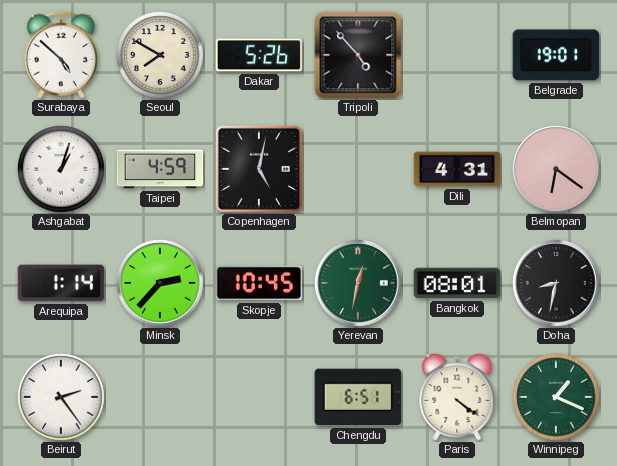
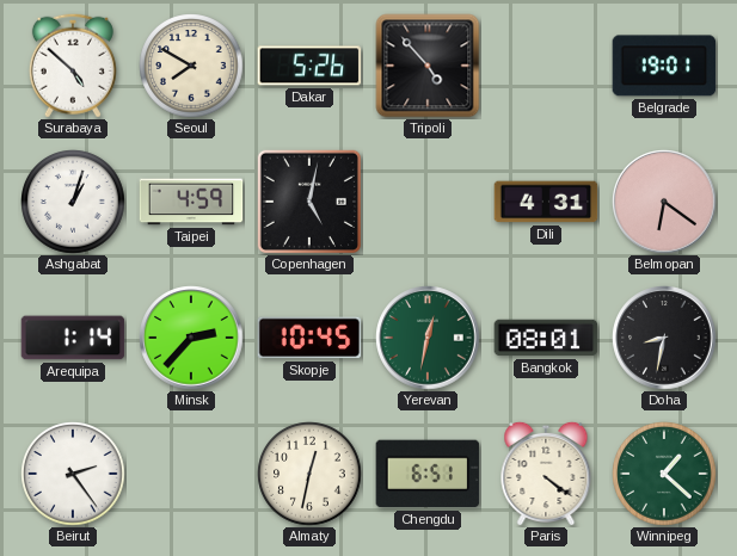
Almaty: none -> 12:32
Winnipeg: 1:19 -> 1:22
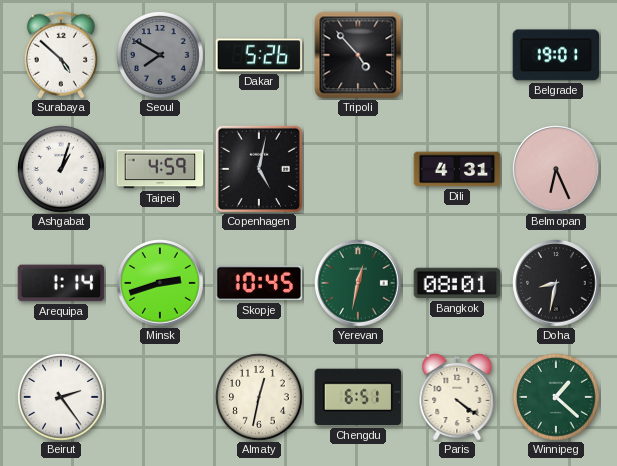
Seoul dial: cream -> grey
Belmopan: 6:21 -> 6:26
Minsk: 2:37 -> 2:42
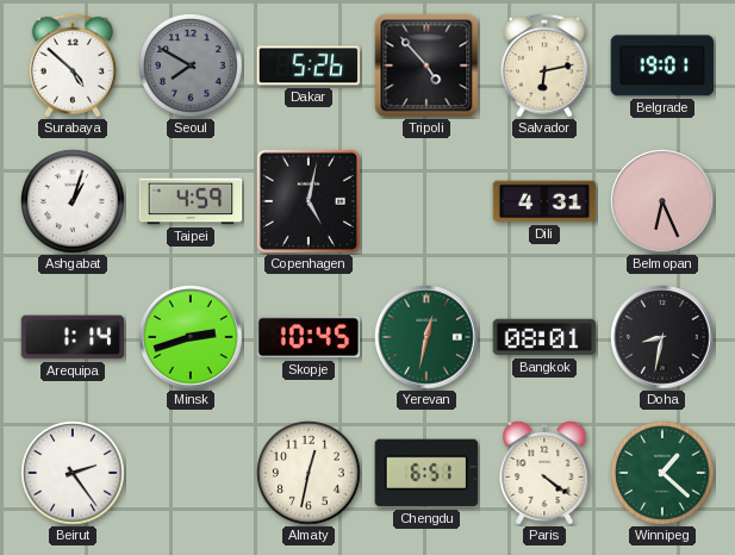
Salvador: none -> 6:13
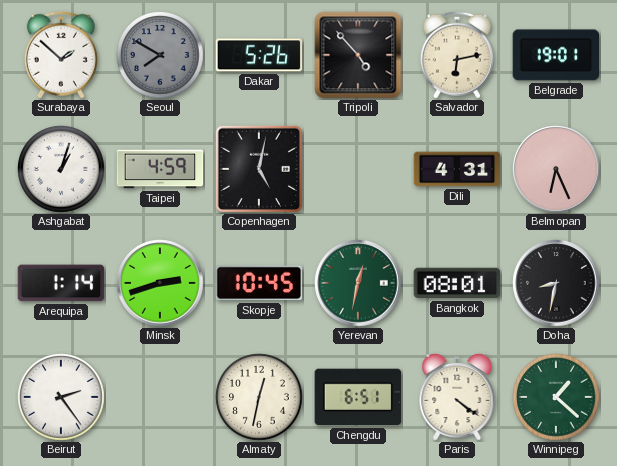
Surabaya: 4:52 -> 1:52
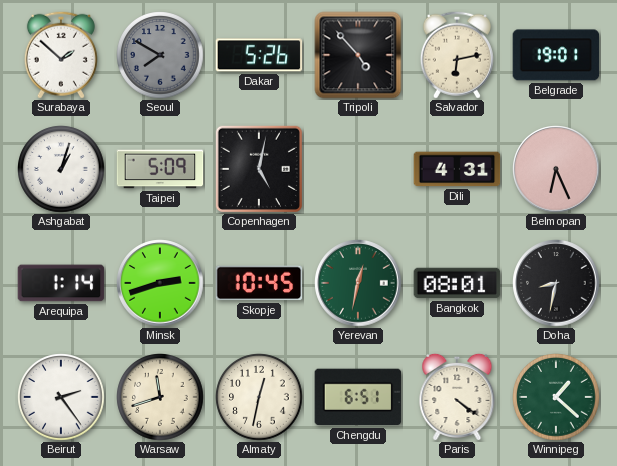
Taipei: 4:59 -> 5:09
Warsaw: none -> 11:42
